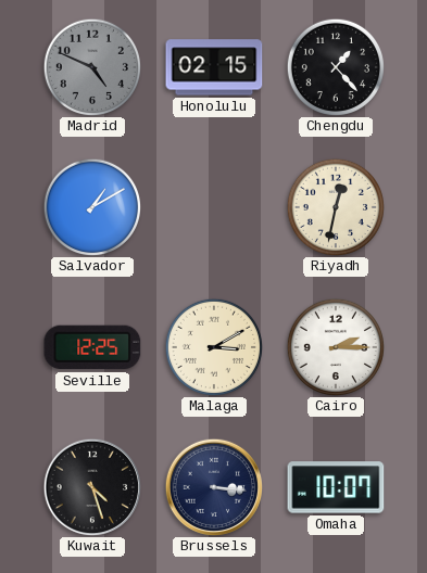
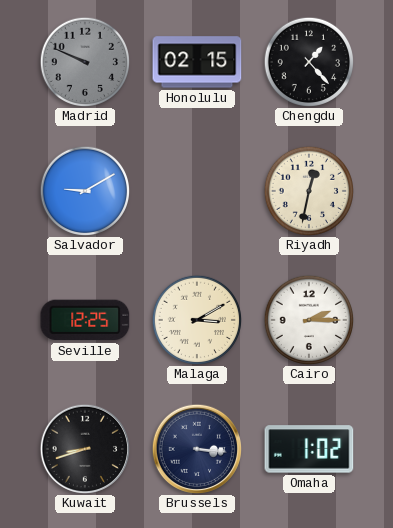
Madrid: 4:49 -> 9:49
Salvador: 1:10 -> 9:10
Kuwait: 4:27 -> 8:42
Omaha: 10:07 -> 1:02
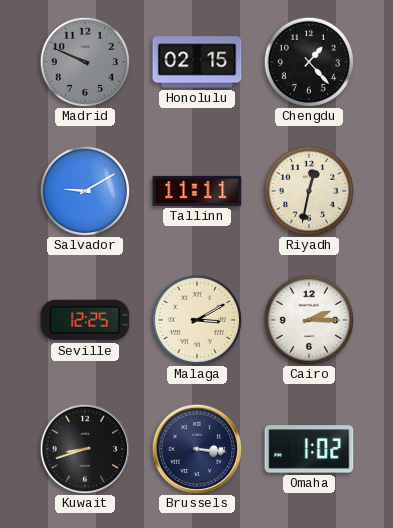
Tallinn: none -> 11:11
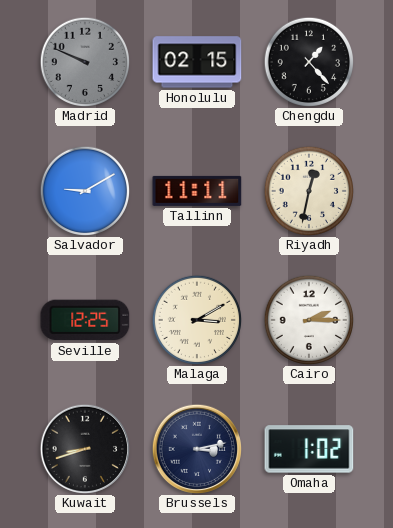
Brussels: 3:16 -> 3:13
